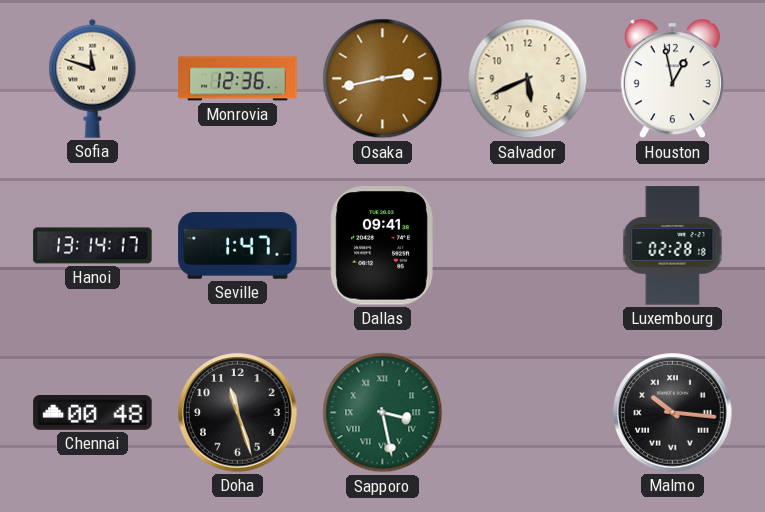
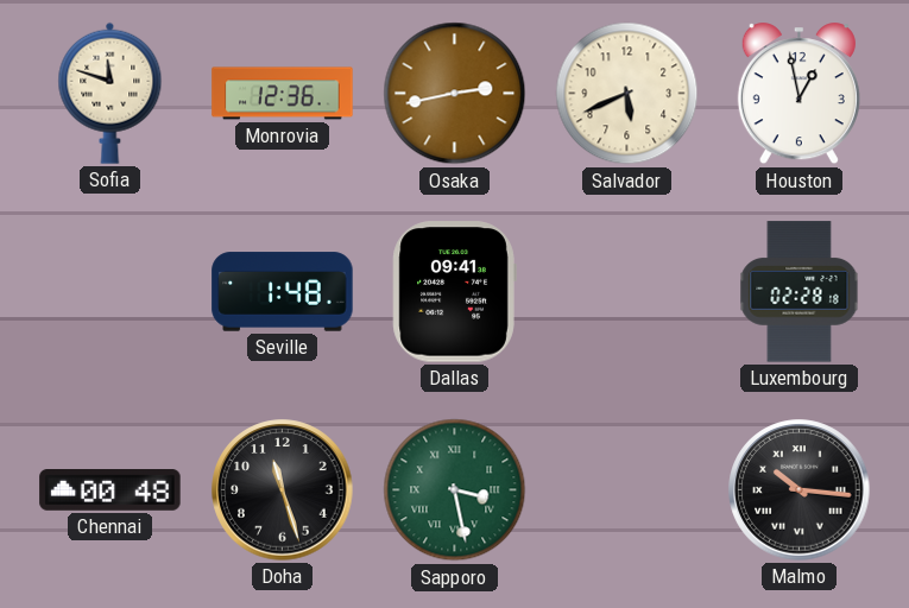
Hanoi: 13:14 -> none
Seville: 1:47 -> 1:48
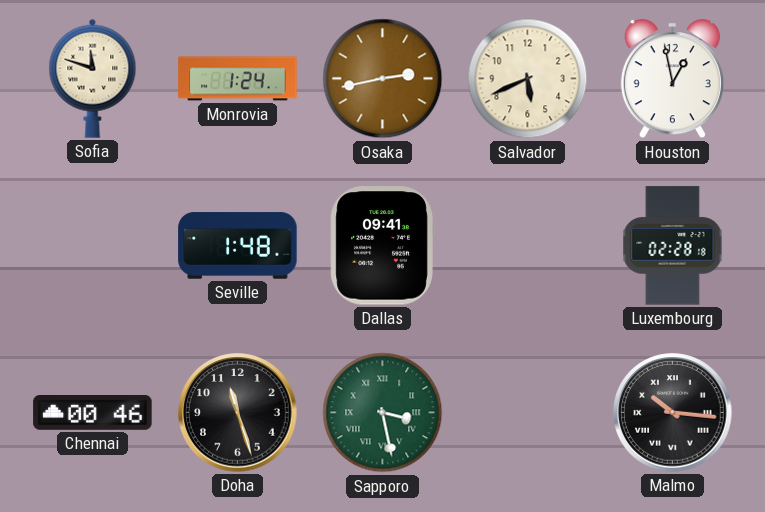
Monrovia: 12:36 -> 1:24
Chennai: 00:48 -> 00:46
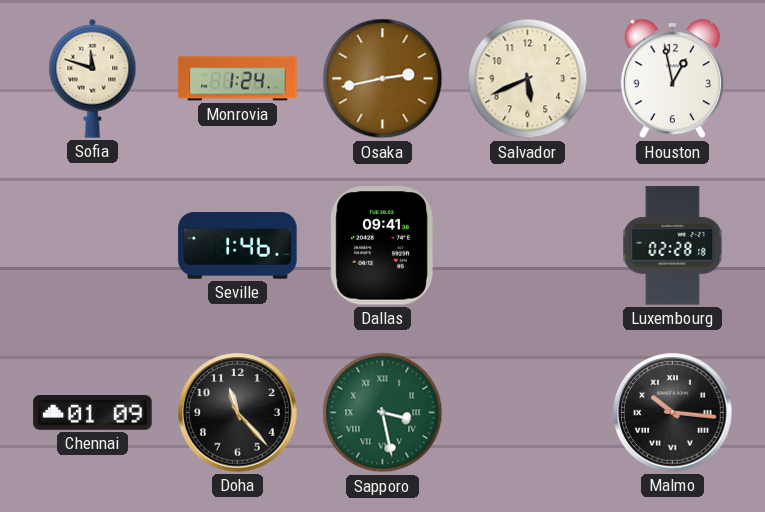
Seville: 1:48 -> 1:46
Chennai: 00:46 -> 01:09
Doha: 11:27 -> 11:23
